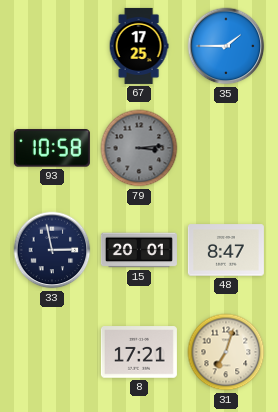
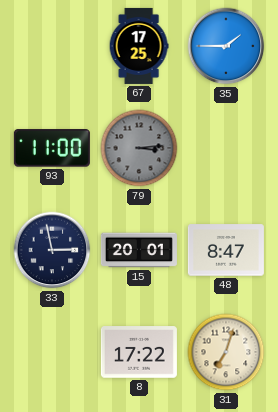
93: 10:58 -> 11:00
8: 17:21 -> 17:22
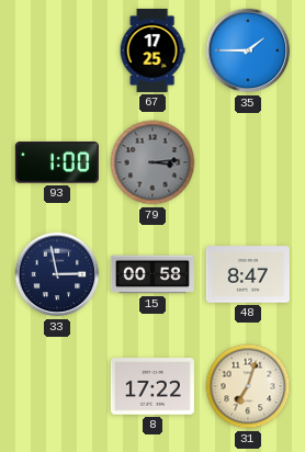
93: 11:00 -> 1:00
15: 20:01 -> 00:58
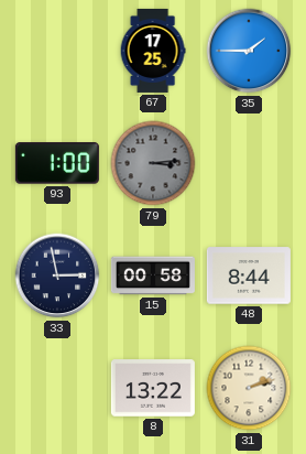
48: 8:47 -> 8:44
8: 17:22 -> 13:22
31: 7:03 -> 2:12
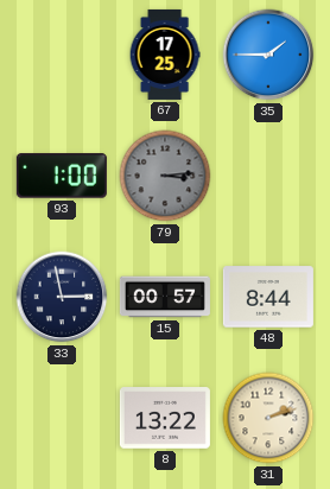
15: 00:58 -> 00:57
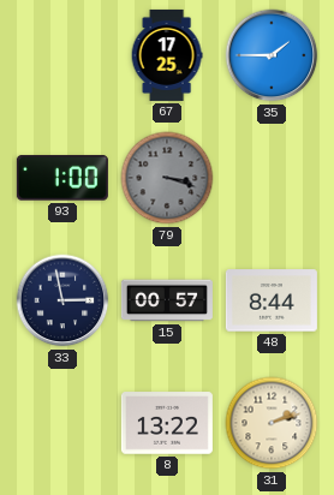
79: 3:14 -> 3:18
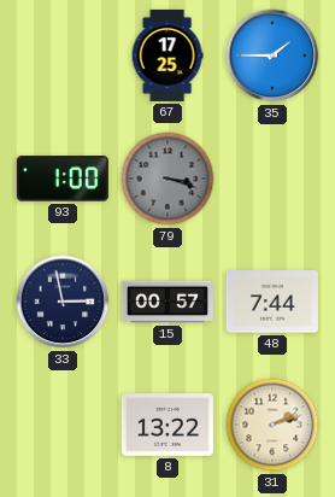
48: 8:44 -> 7:44
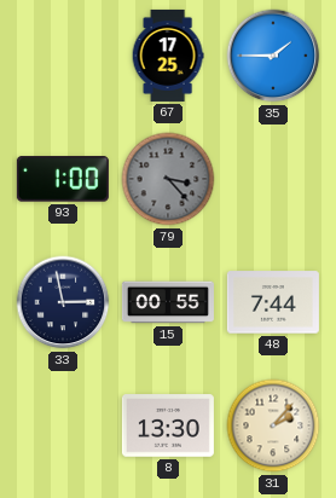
79: 3:18 -> 3:23
15: 00:57 -> 00:55
8: 13:22 -> 13:30
31: 2:12 -> 2:07
